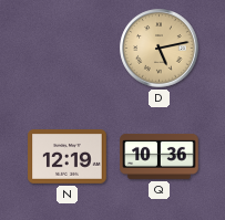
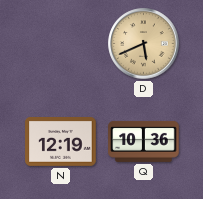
D: 5:13 -> 5:41
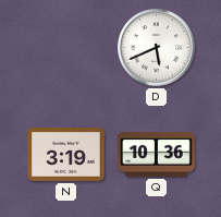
D dial: champagne -> white
N: 12:19 -> 3:19
